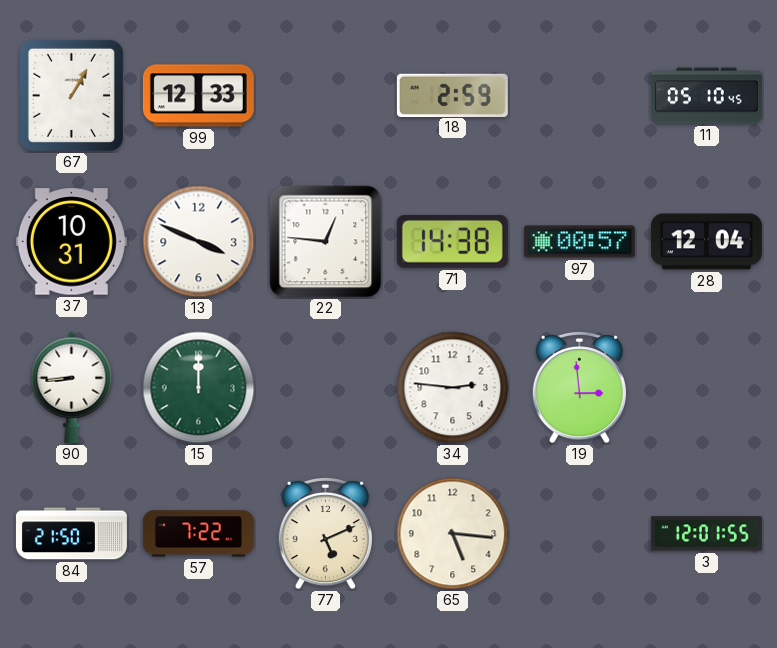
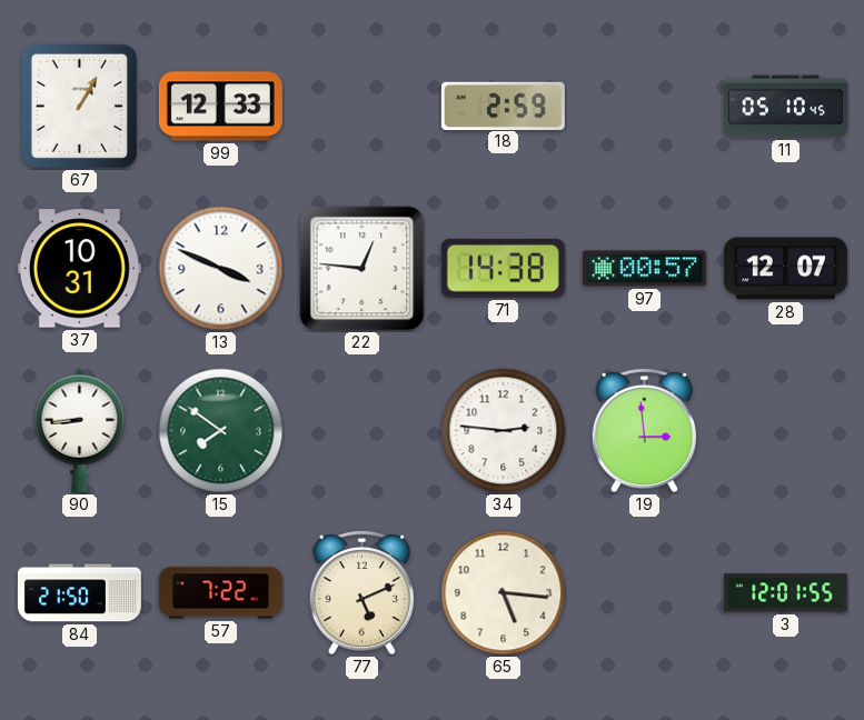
28: 12:04 -> 12:07
15: 12:00 -> 7:51
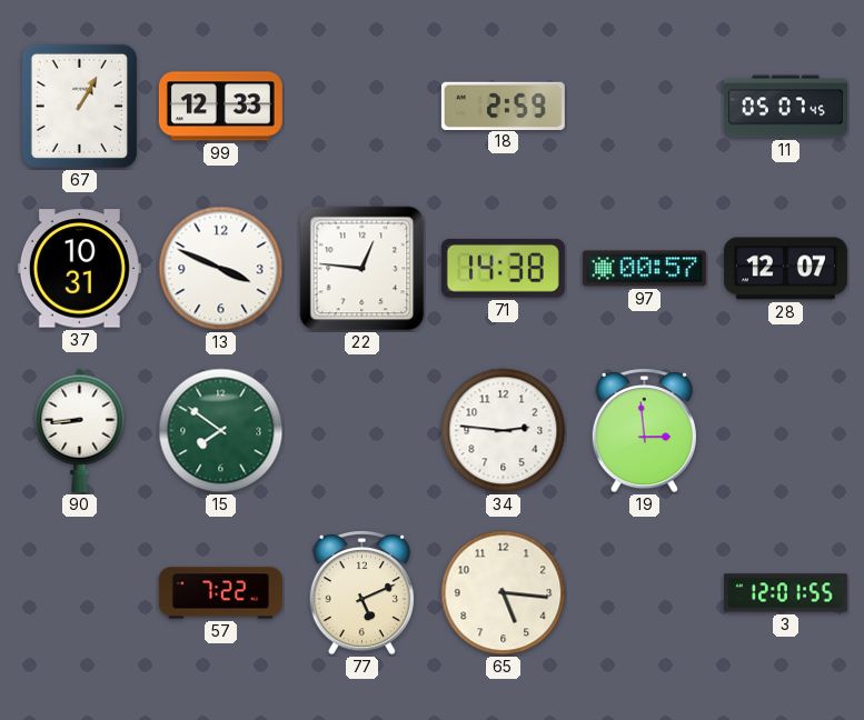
11: 05:10 -> 05:07
84: 21:50 -> none
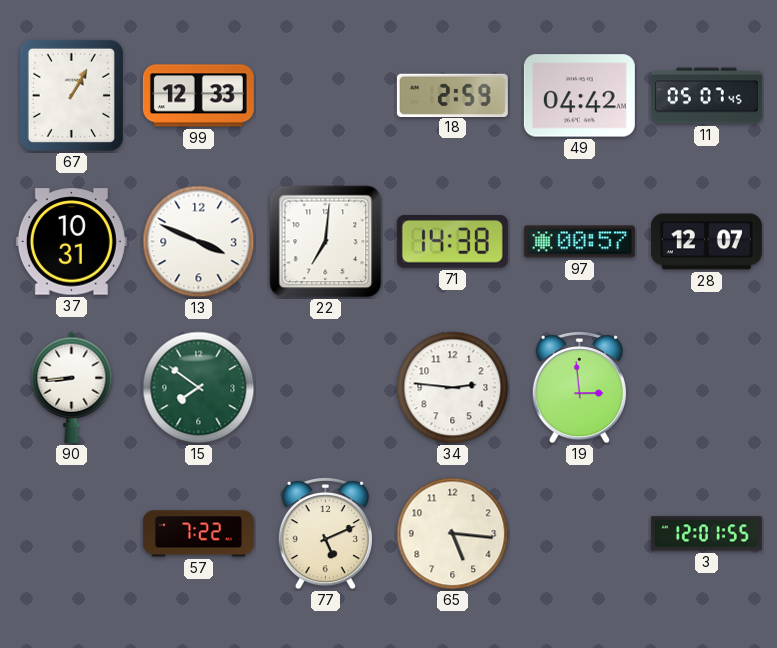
49: none -> 04:42
22: 12:46 -> 7:01
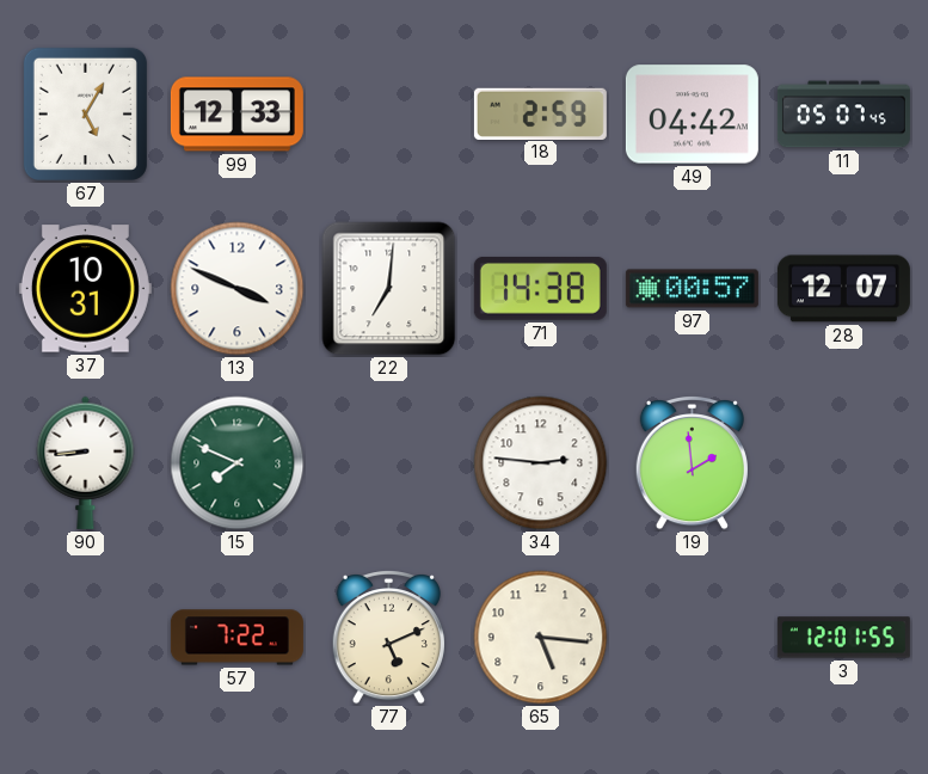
67: 1:05 -> 5:05
15: 7:51 -> 7:49
19: 2:59 -> 1:59
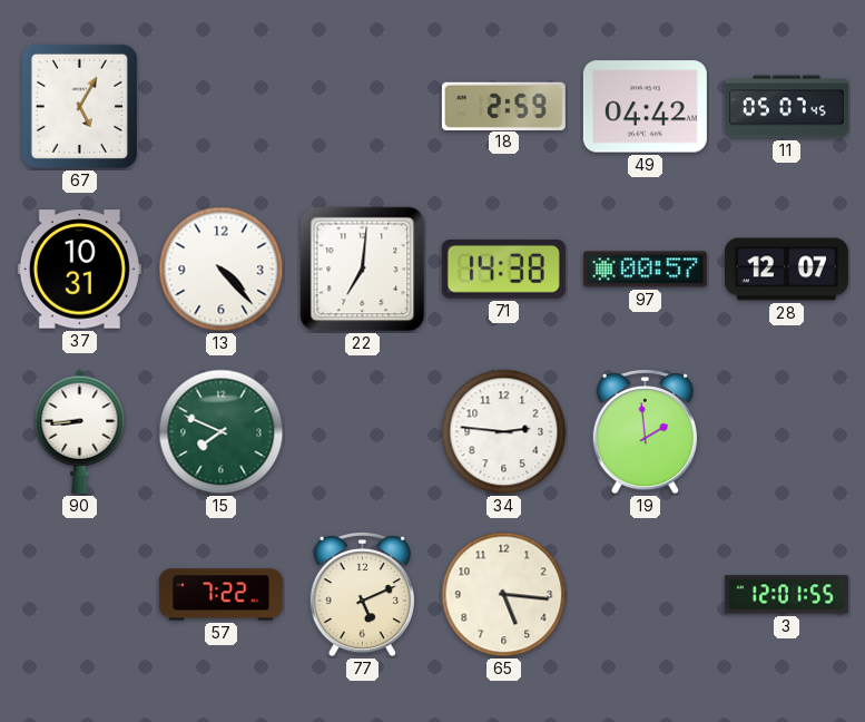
99: 12:33 -> none
13: 3:49 -> 4:23
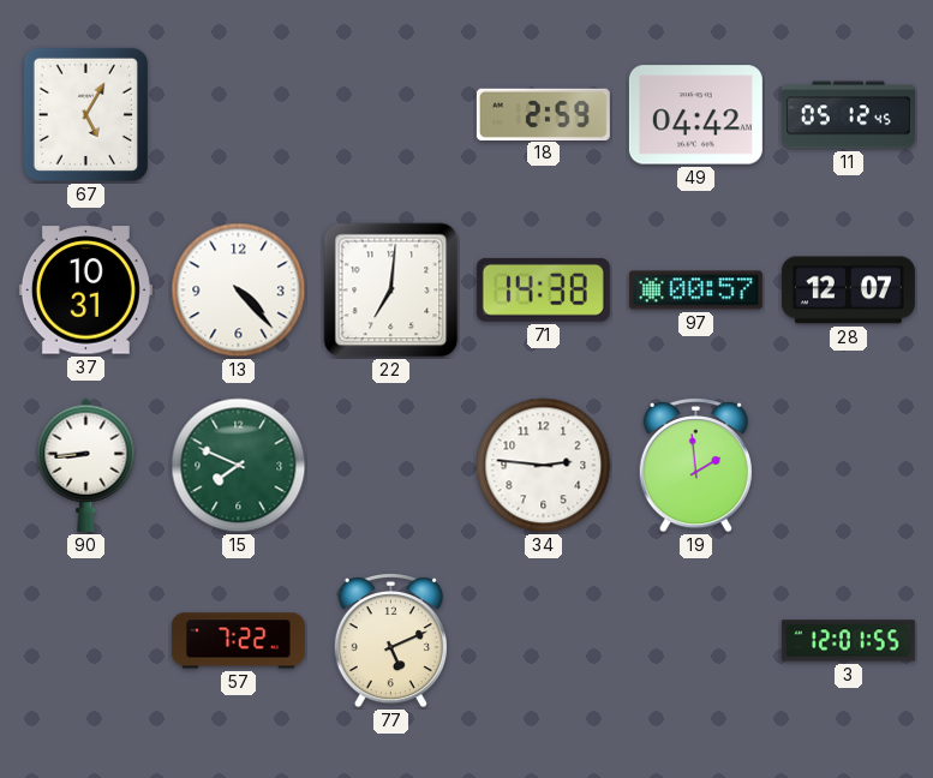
11: 05:07 -> 05:12
65: 5:16 -> none
